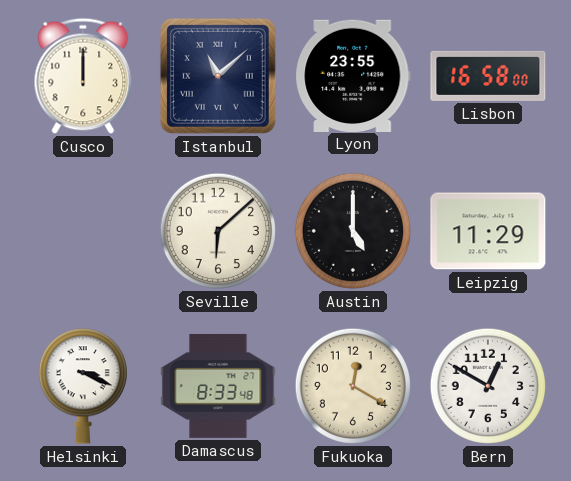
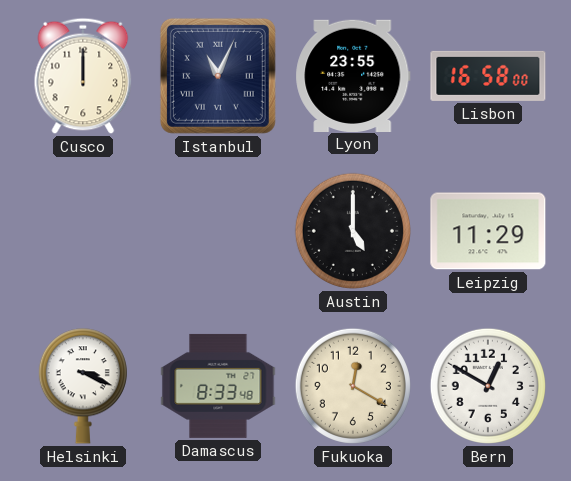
Istanbul: 11:08 -> 11:04
Seville: 6:08 -> none
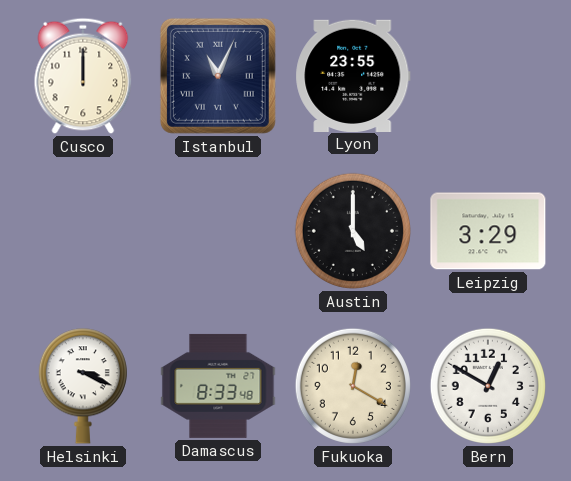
Lisbon: 16:58 -> none
Leipzig: 11:29 -> 3:29
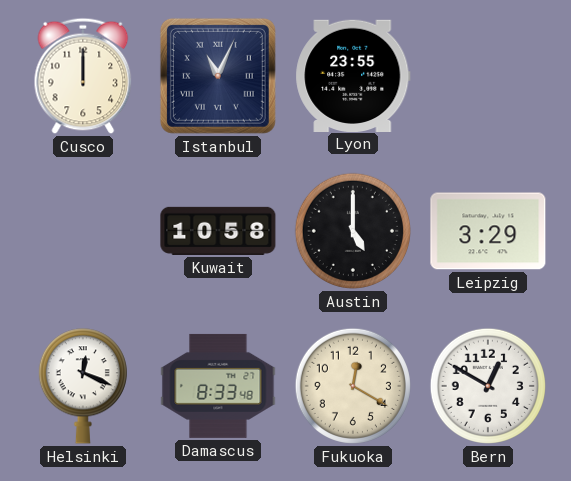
Kuwait: none -> 10:58
Helsinki: 3:19 -> 12:19
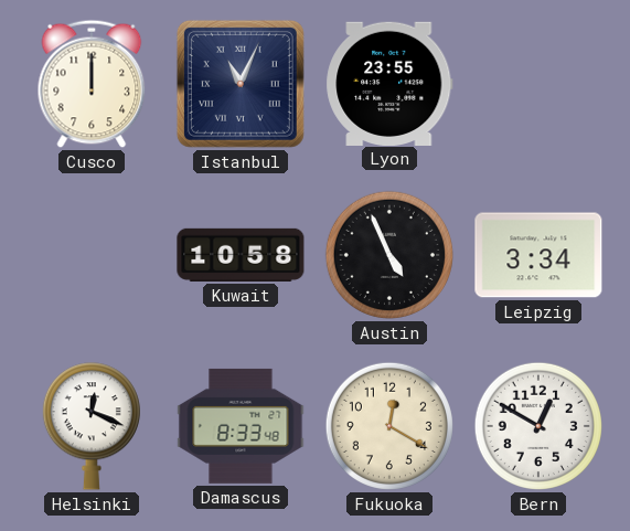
Austin: 5:00 -> 4:56
Leipzig: 3:29 -> 3:34
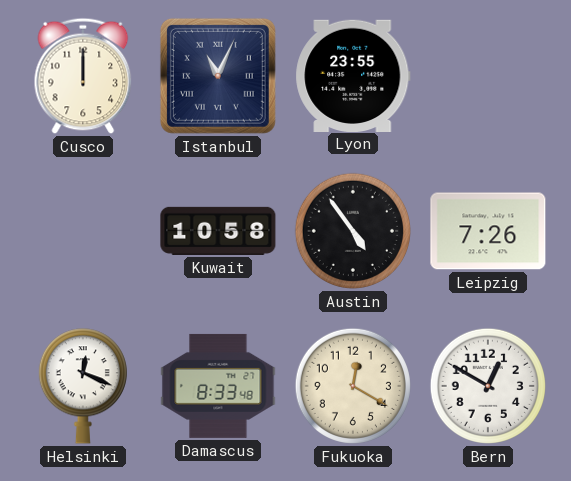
Austin: 4:56 -> 4:54
Leipzig: 3:34 -> 7:26
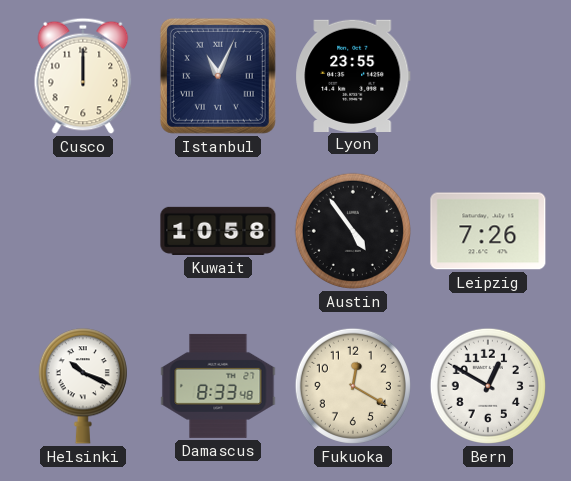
Helsinki: 12:19 -> 10:19
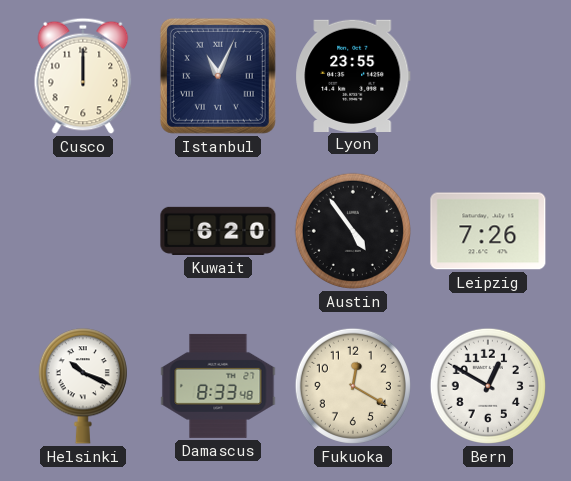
Kuwait: 10:58 -> 6:20
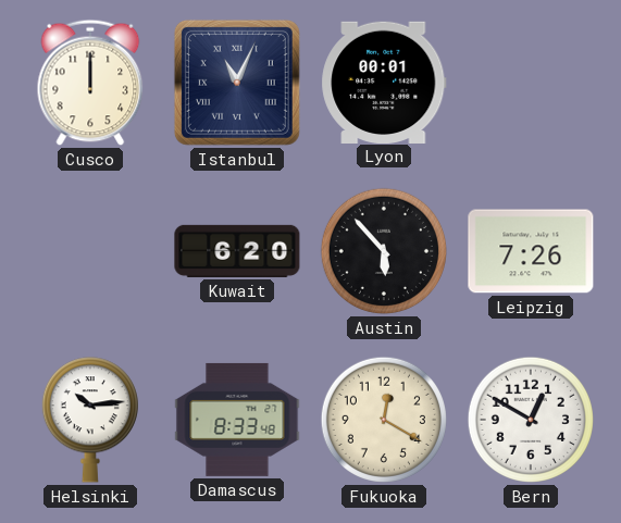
Lyon: 23:55 -> 00:01
Austin: 4:54 -> 5:53
Helsinki: 10:19 -> 10:14
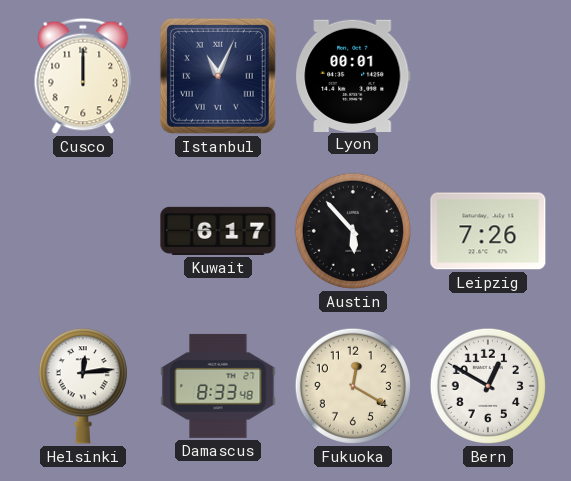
Kuwait: 6:20 -> 6:17
Helsinki: 10:14 -> 12:14
